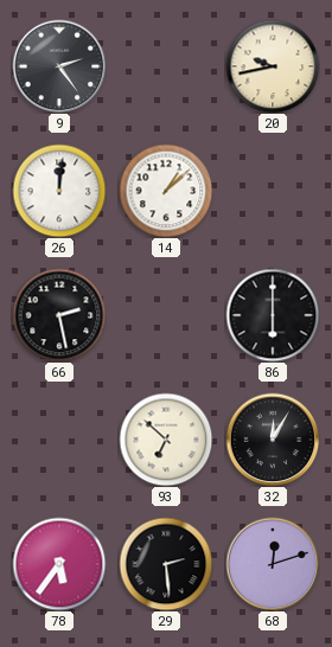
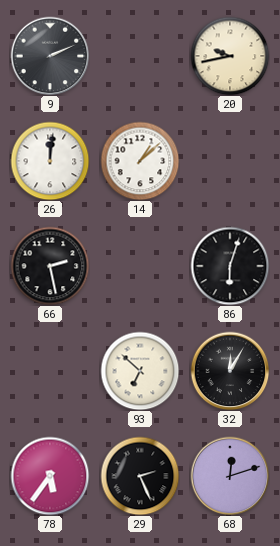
9: 2:24 -> 2:11
86: 6:00 -> 6:03
29: 2:29 -> 2:26
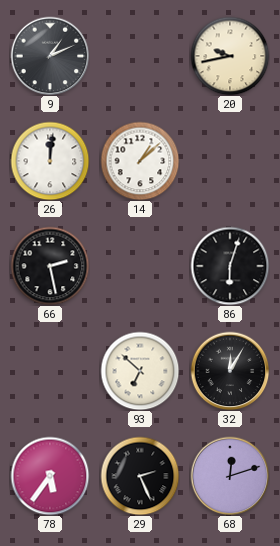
9: 2:11 -> 1:11
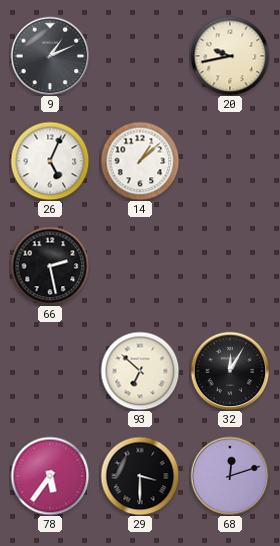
26: 12:01 -> 5:04
86: 6:03 -> none
29: 2:26 -> 3:30
